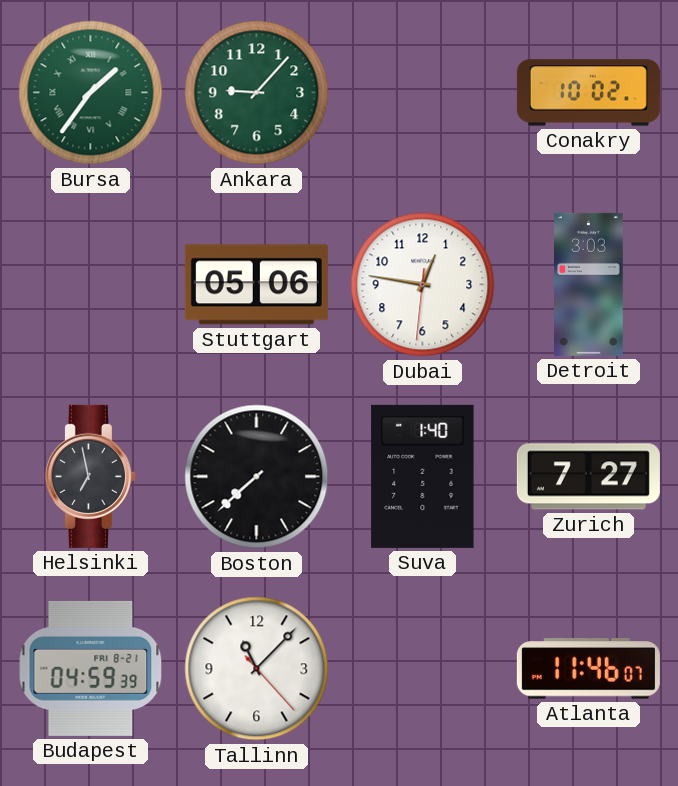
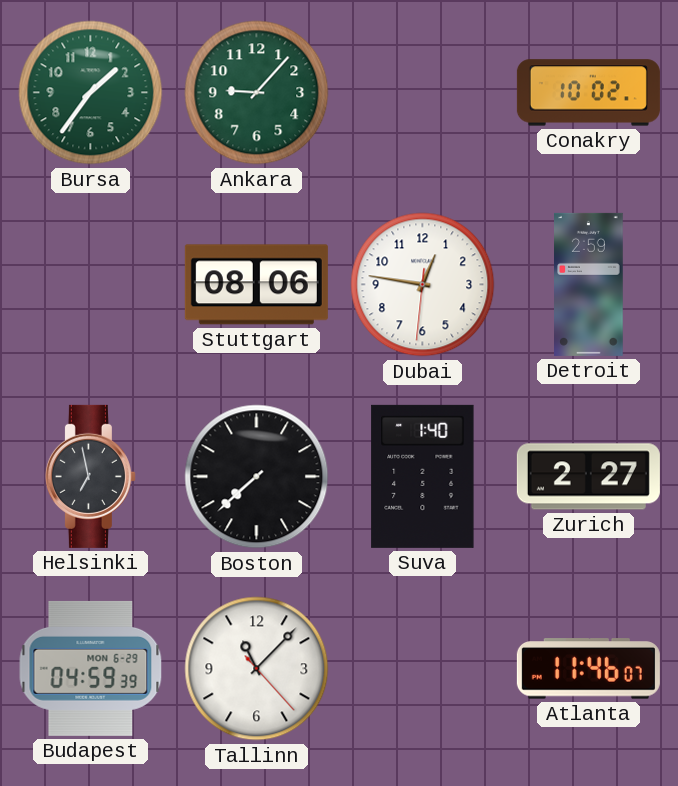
Bursa numerals: Roman -> Arabic
Stuttgart: 05:06 -> 08:06
Detroit: 3:03 -> 2:59
Zurich: 7:27 -> 2:27
Budapest date: FRI 8-21 -> MON 6-29
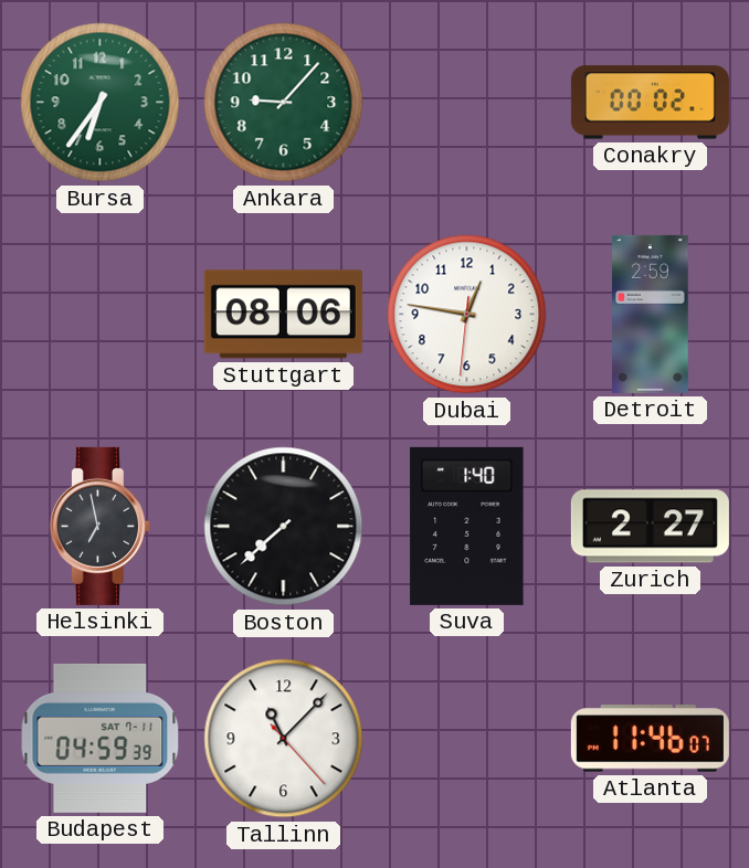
Bursa: 1:36 -> 6:36
Conakry: 10:02 -> 00:02
Budapest date: MON 6-29 -> SAT 7-11
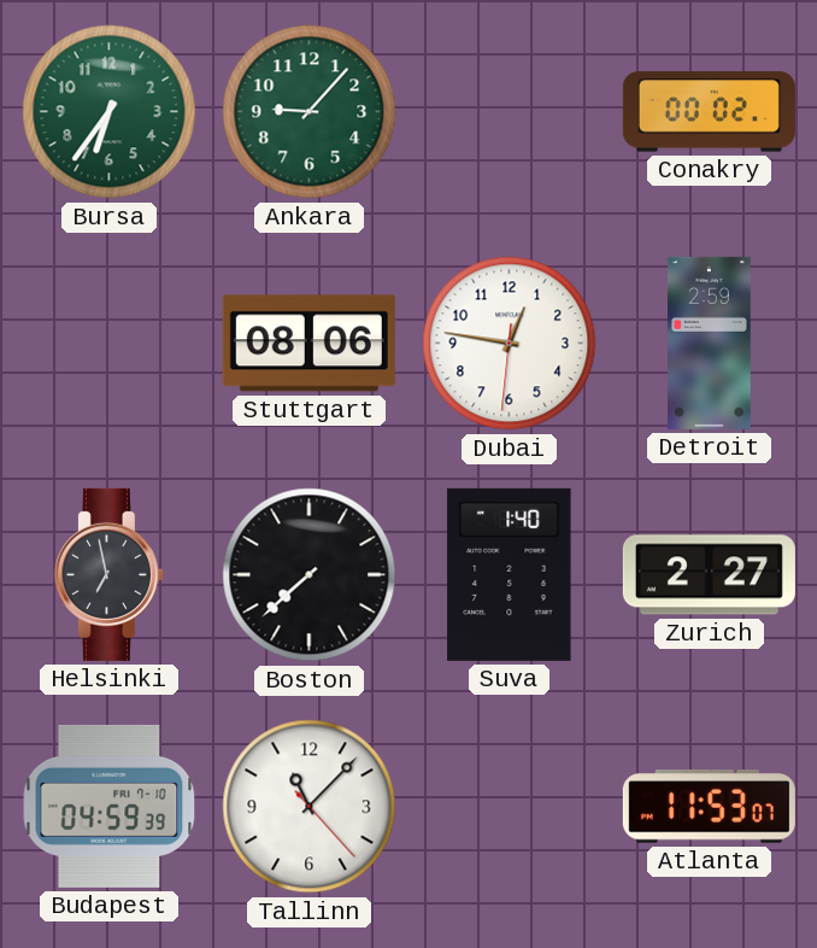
Budapest date: SAT 7-11 -> FRI 7-10
Atlanta: 11:46 -> 11:53
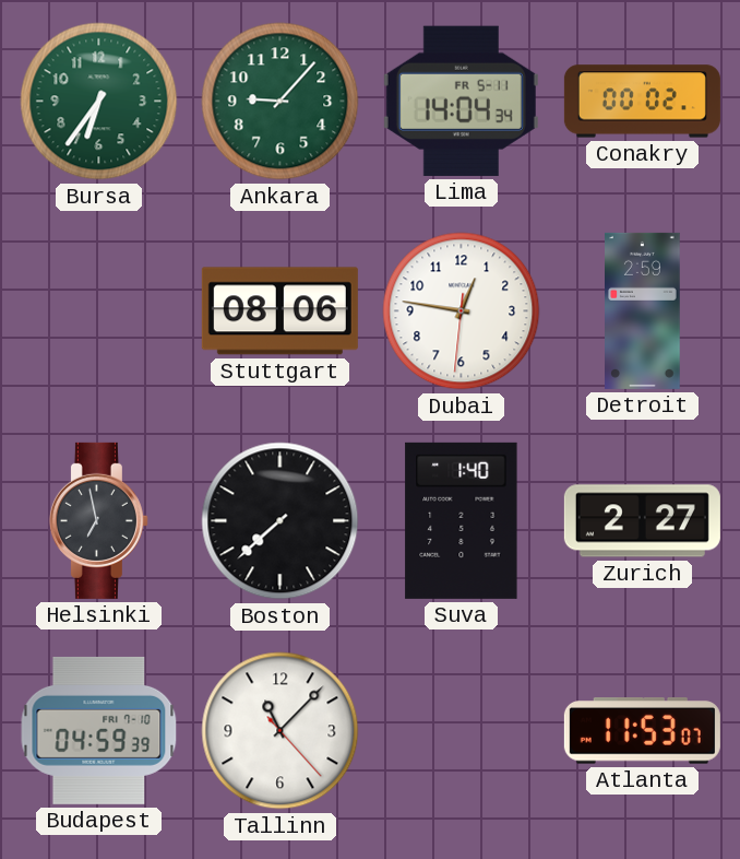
Lima: none -> 14:04
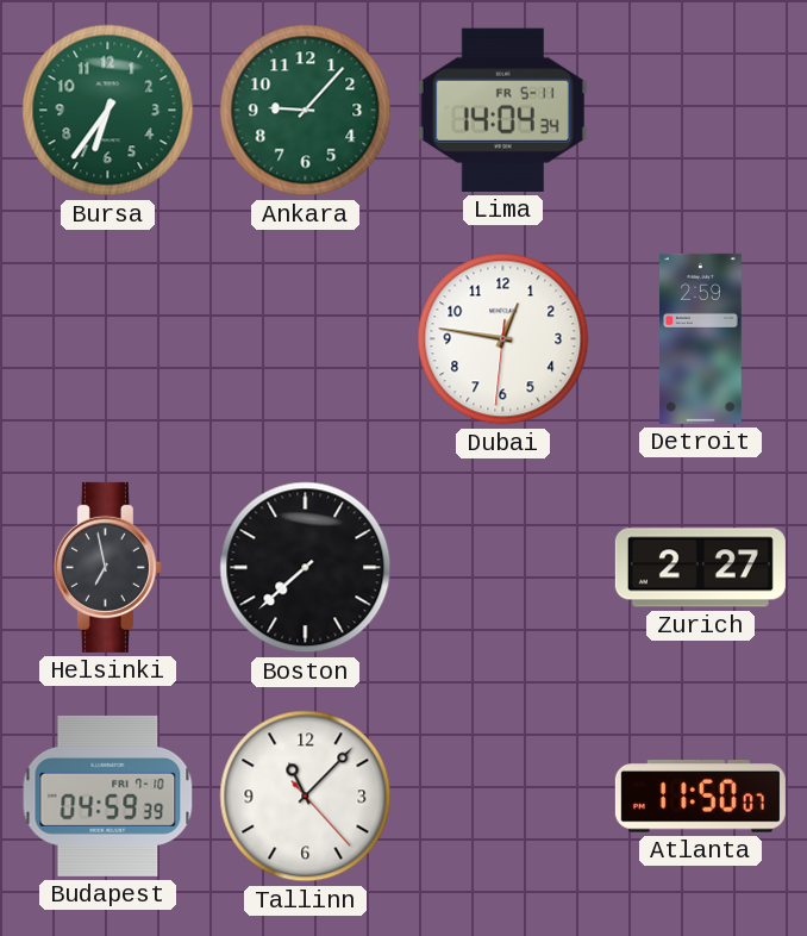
Conakry: 00:02 -> none
Stuttgart: 08:06 -> none
Suva: 1:40 -> none
Atlanta: 11:53 -> 11:50
